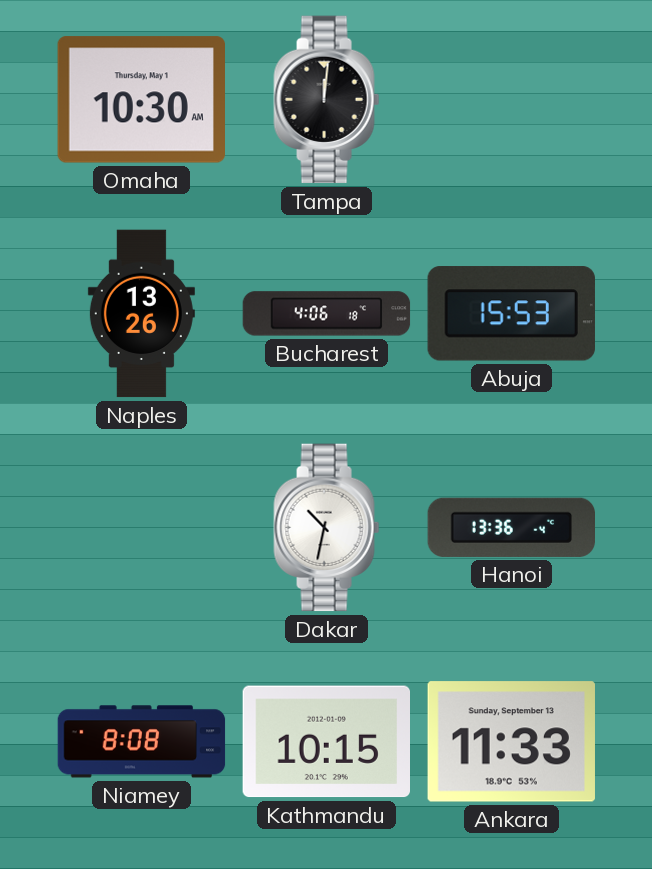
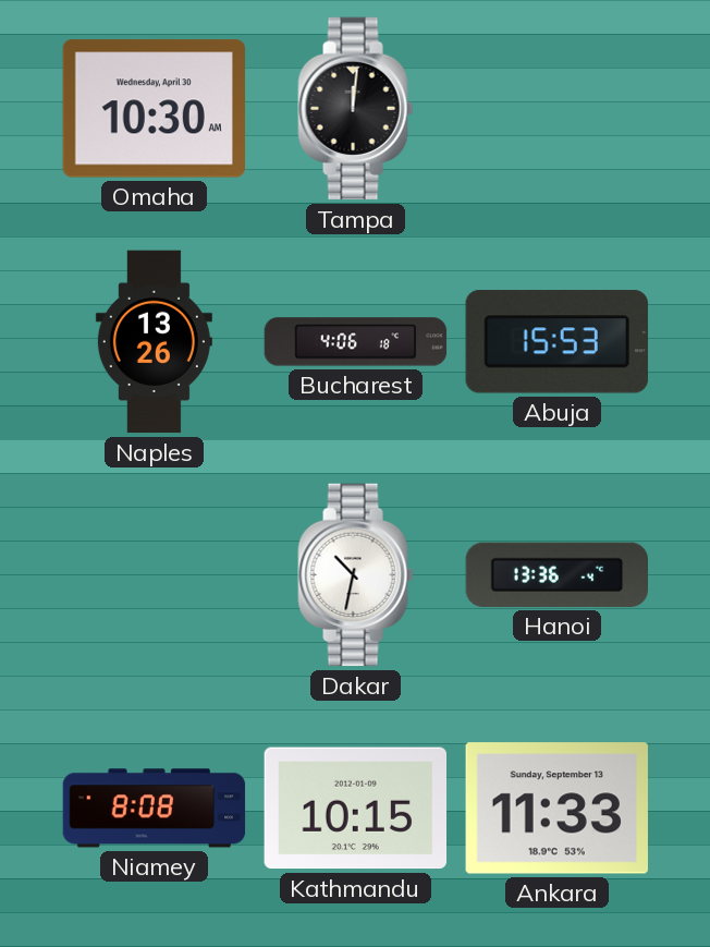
Omaha date: Thursday, May 1 -> Wednesday, April 30
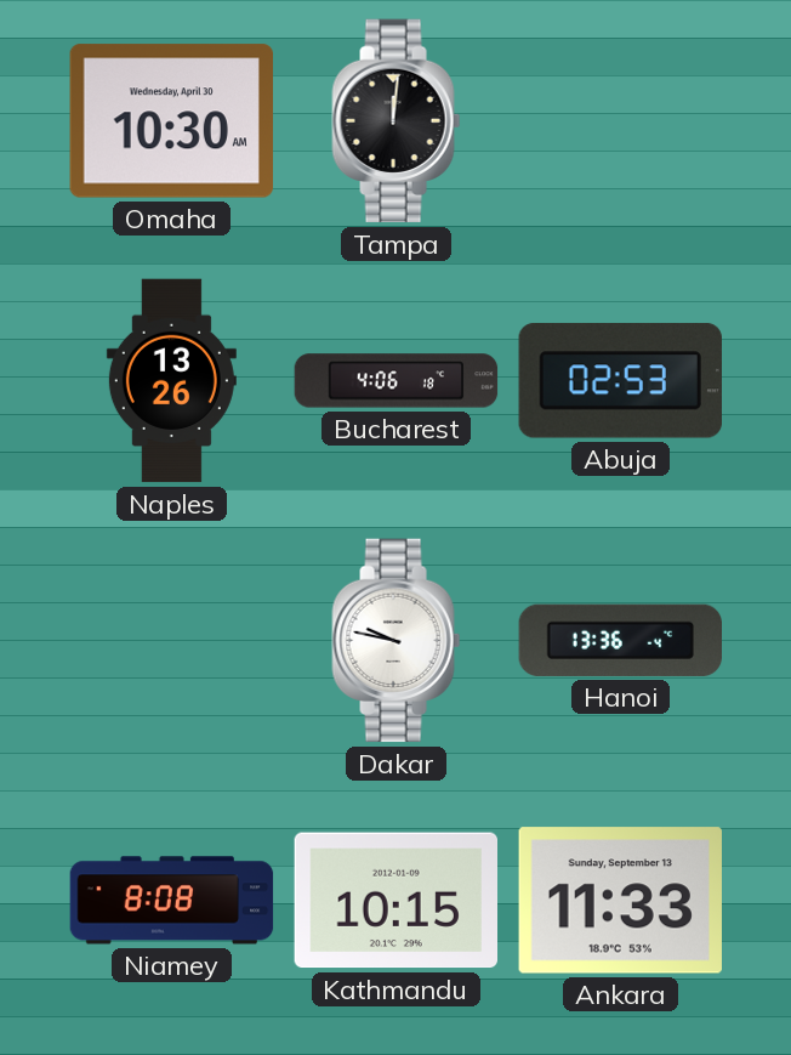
Abuja: 15:53 -> 02:53
Dakar: 10:32 -> 9:47
